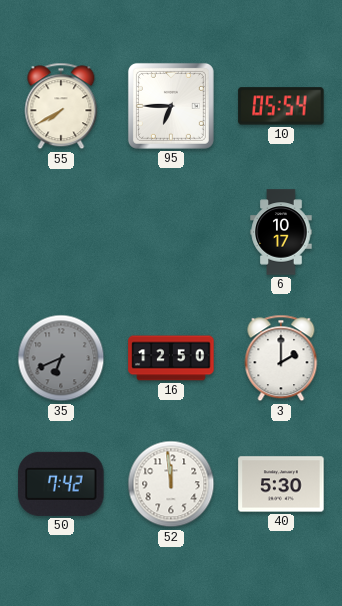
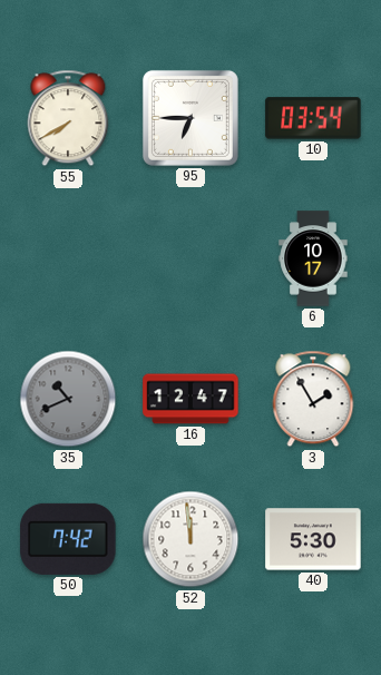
10: 05:54 -> 03:54
35: 6:41 -> 10:41
16: 12:50 -> 12:47
3: 2:00 -> 1:55
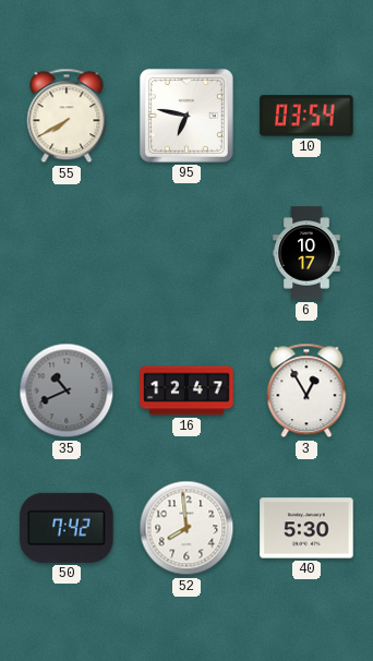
95: 6:45 -> 6:47
3: 1:55 -> 12:55
52: 11:59 -> 7:59
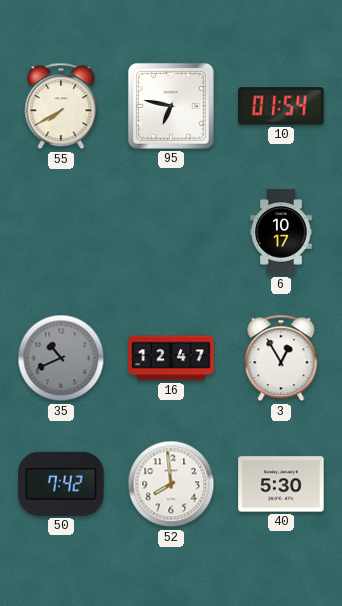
10: 03:54 -> 01:54
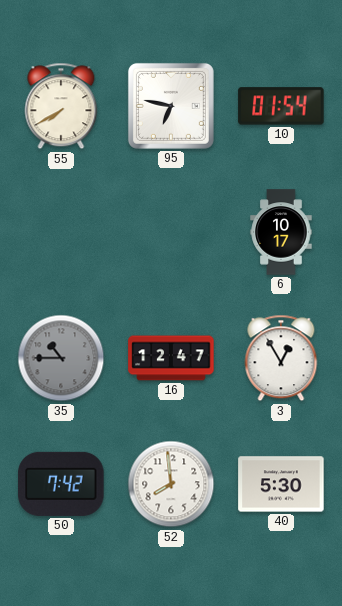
35: 10:41 -> 10:45
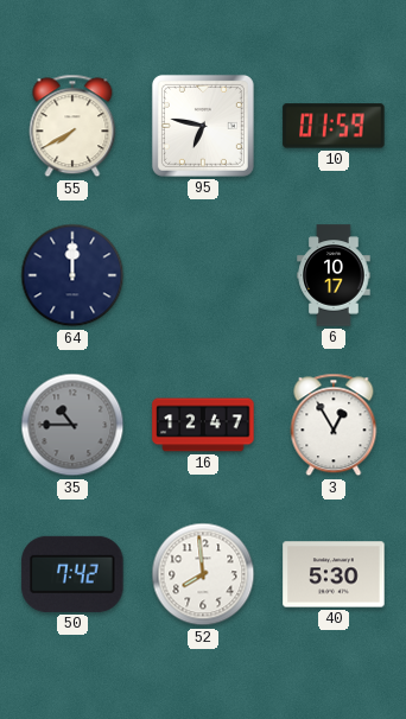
10: 01:54 -> 01:59
64: none -> 12:00
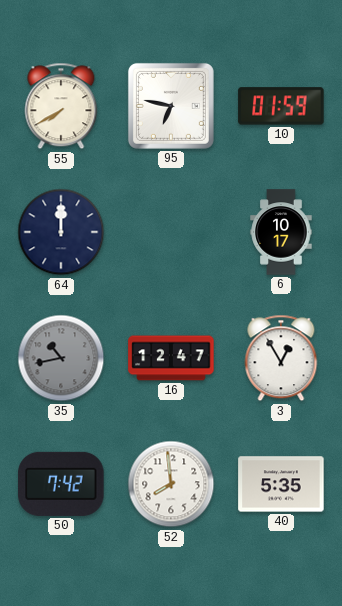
35: 10:45 -> 10:43
40: 5:30 -> 5:35
